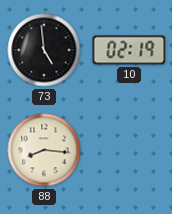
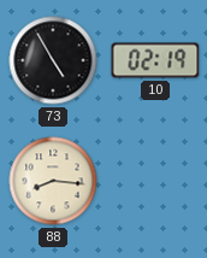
73: 4:59 -> 4:55
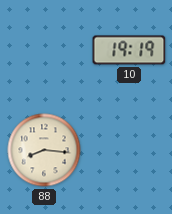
73: 4:55 -> none
10: 02:19 -> 19:19
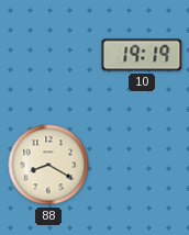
88: 8:16 -> 8:20
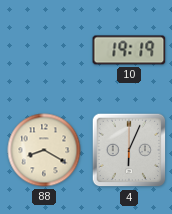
4: none -> 6:04
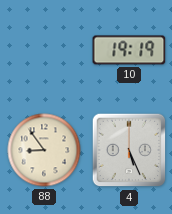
88: 8:20 -> 8:54
4: 6:04 -> 5:26
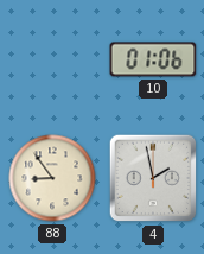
10: 19:19 -> 01:06
4: 5:26 -> 1:58
